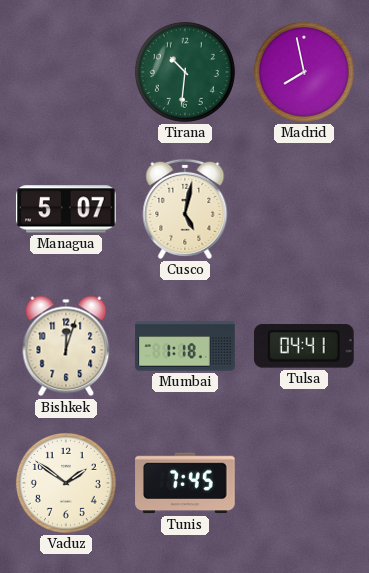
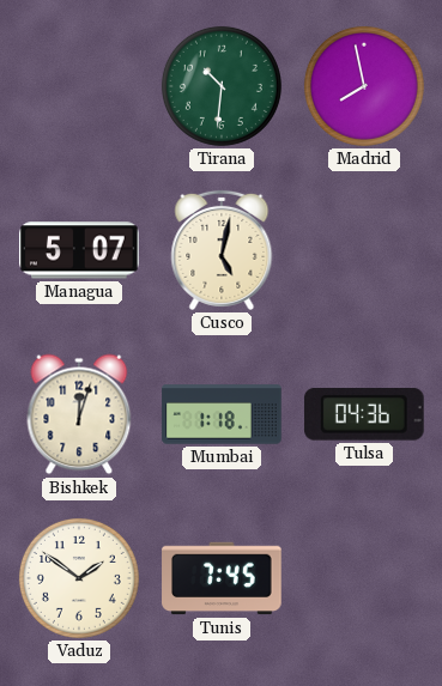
Tulsa: 04:41 -> 04:36
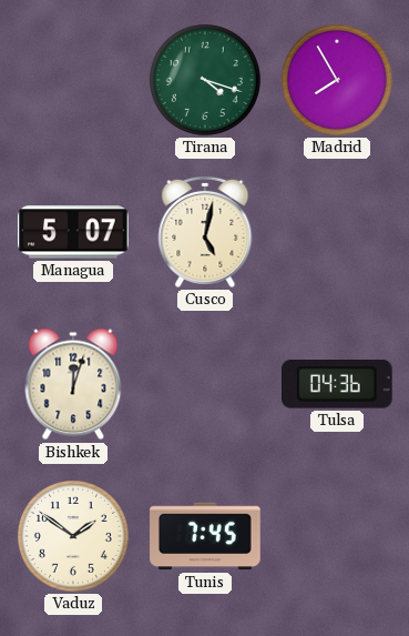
Tirana: 10:31 -> 4:18
Madrid: 7:58 -> 7:55
Mumbai: 1:18 -> none
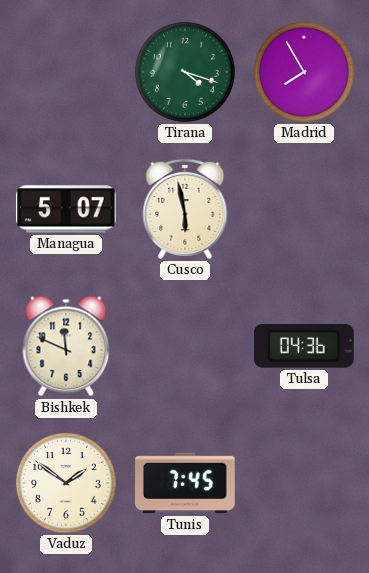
Cusco: 5:02 -> 5:58
Bishkek: 12:03 -> 11:49
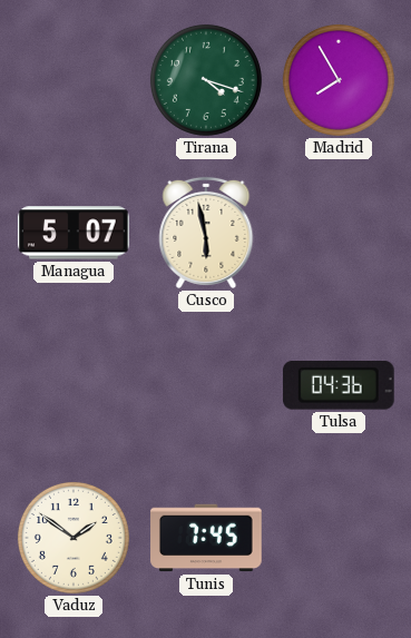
Bishkek: 11:49 -> none
